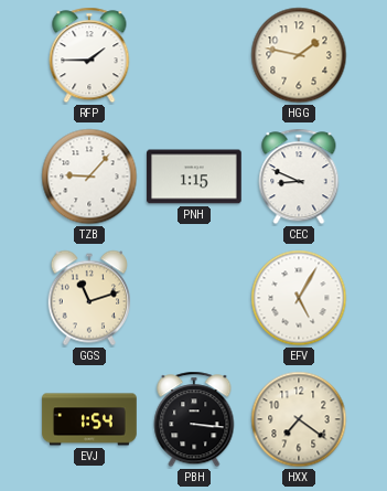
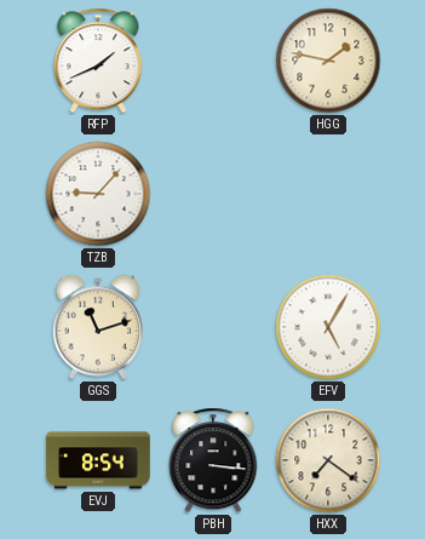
RFP: 1:45 -> 1:41
PNH: 1:15 -> none
CEC: 8:49 -> none
EVJ: 1:54 -> 8:54
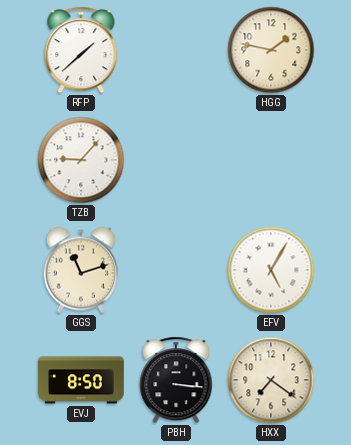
RFP: 1:41 -> 1:38
EVJ: 8:54 -> 8:50
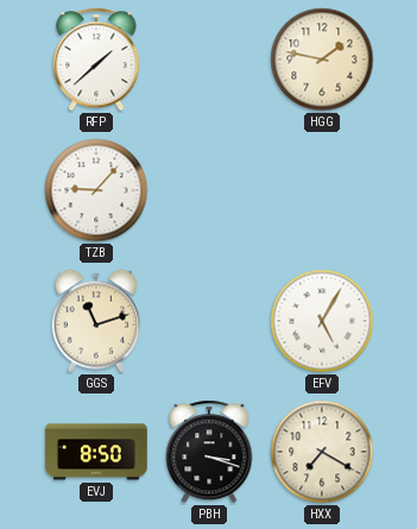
PBH: 3:16 -> 3:18
HXX: 7:21 -> 7:20
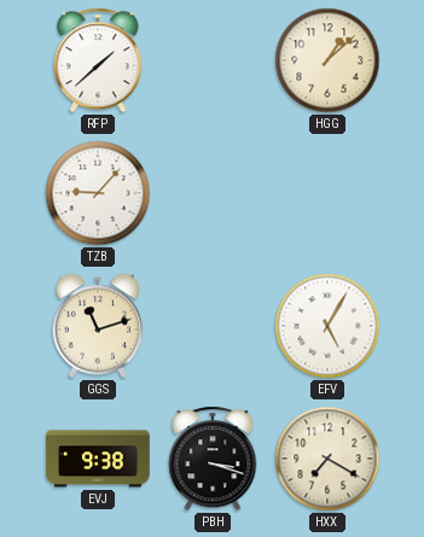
HGG: 1:47 -> 1:08
EVJ: 8:50 -> 9:38
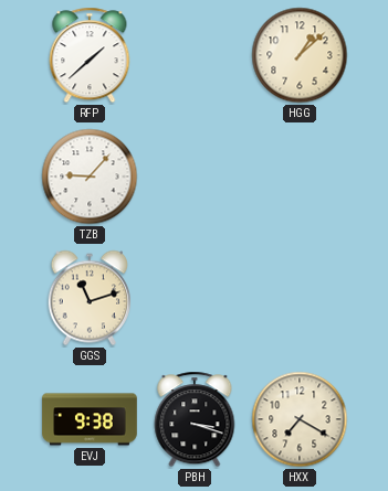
EFV: 5:05 -> none
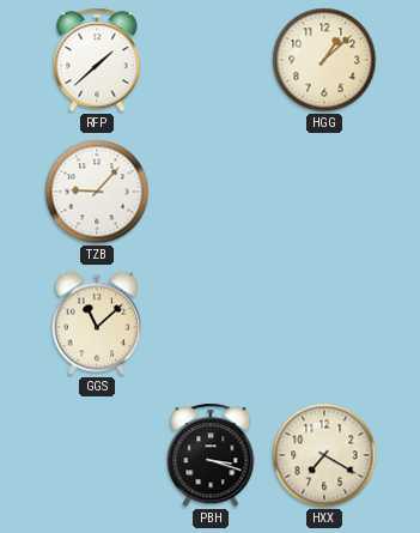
GGS: 11:12 -> 11:08
EVJ: 9:38 -> none
